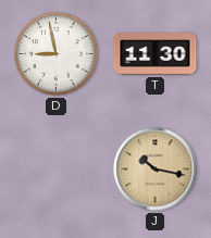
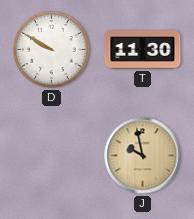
D: 8:58 -> 9:50
J: 10:17 -> 9:58
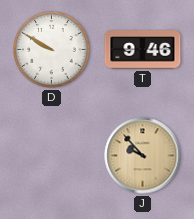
T: 11:30 -> 9:46
J: 9:58 -> 9:53
